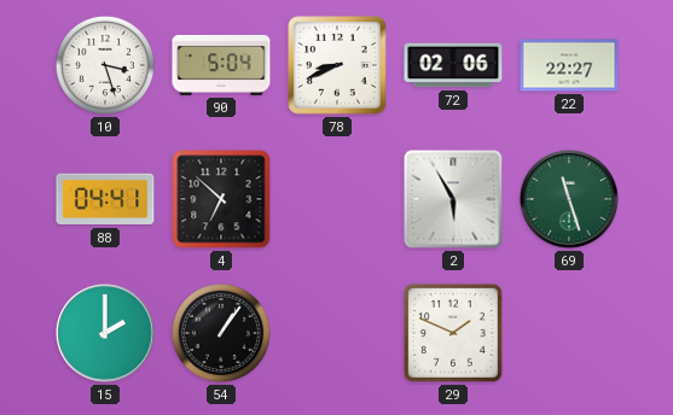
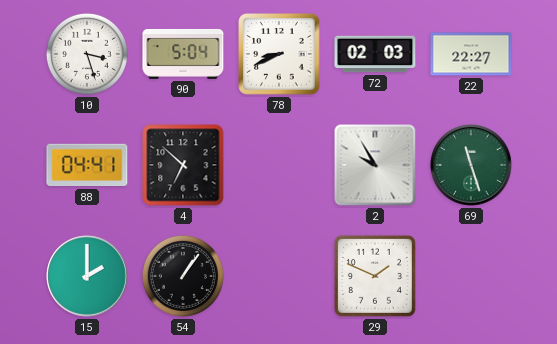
72: 02:06 -> 02:03
2: 5:55 -> 9:55
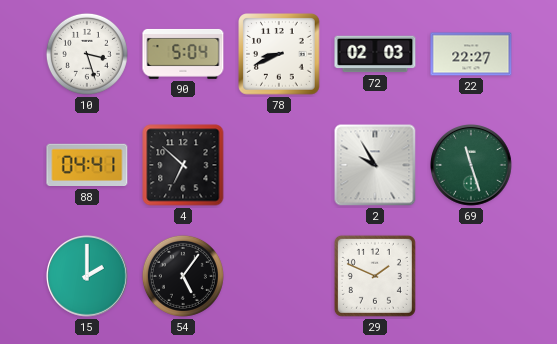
54: 1:06 -> 5:06
